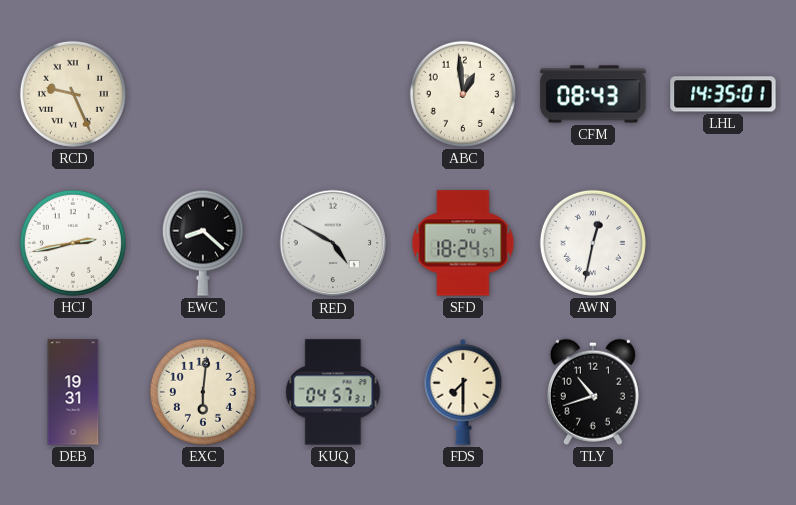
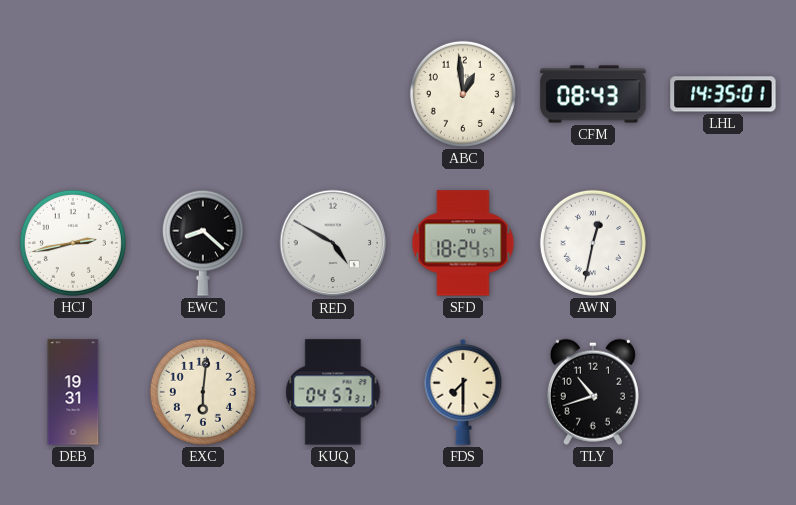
RCD: 9:26 -> none
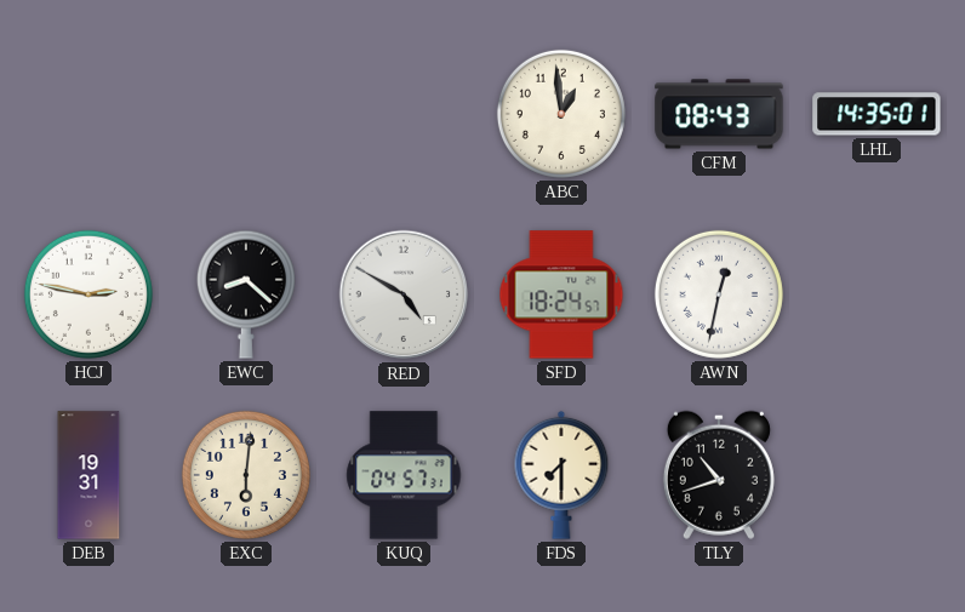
HCJ: 2:43 -> 2:47
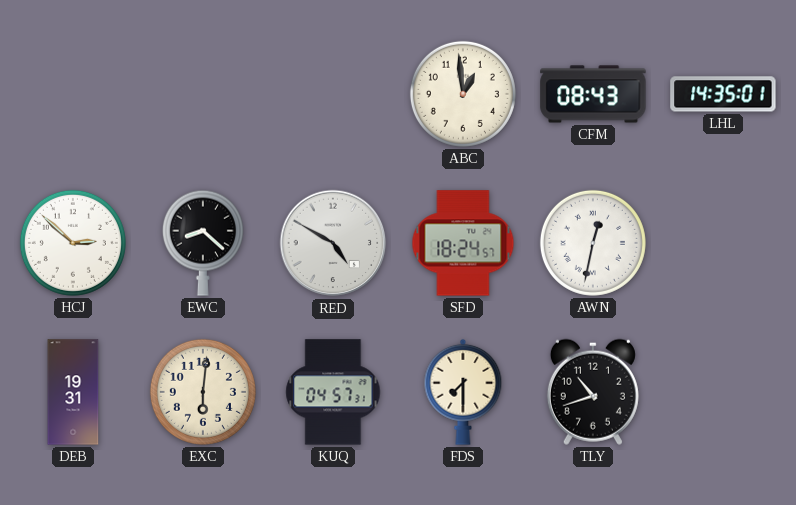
HCJ: 2:47 -> 2:52
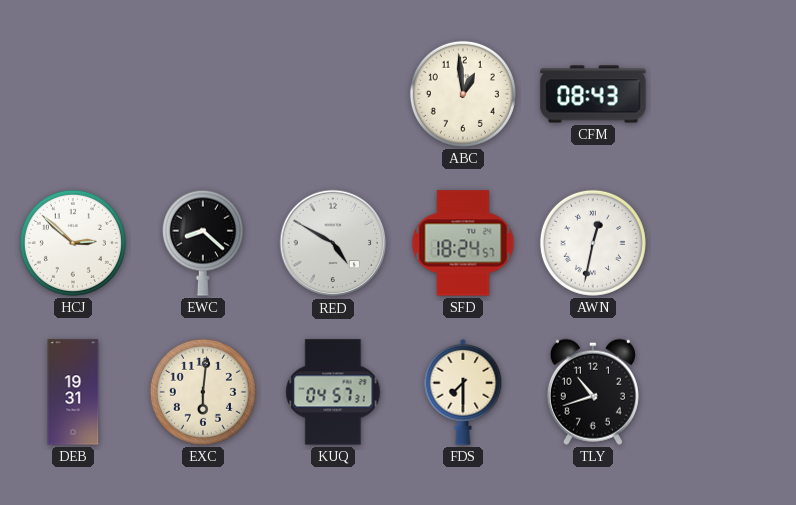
LHL: 14:35 -> none
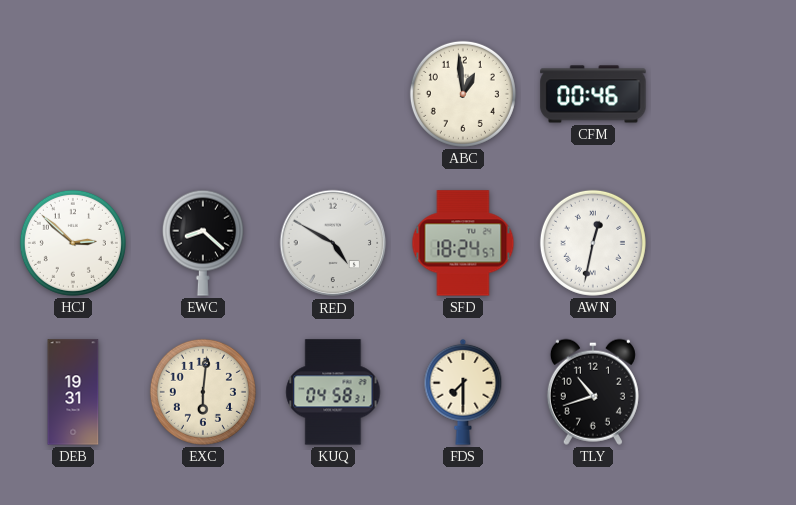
CFM: 08:43 -> 00:46
KUQ: 04:57 -> 04:58
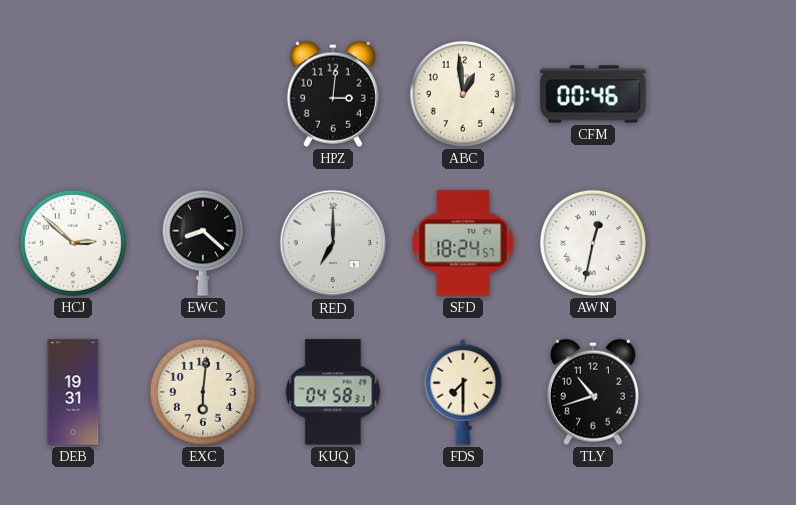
HPZ: none -> 3:01
RED: 4:50 -> 7:00
